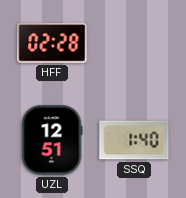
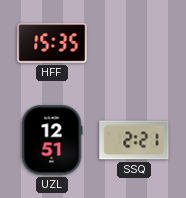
HFF: 02:28 -> 15:35
SSQ: 1:40 -> 2:21
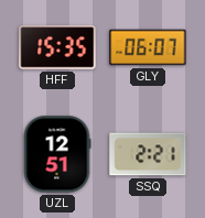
GLY: none -> 06:07
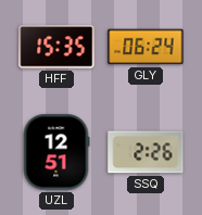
GLY: 06:07 -> 06:24
SSQ: 2:21 -> 2:26
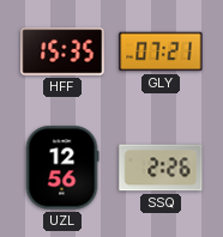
GLY: 06:24 -> 07:21
UZL: 12:51 -> 12:56
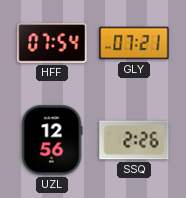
HFF: 15:35 -> 07:54
